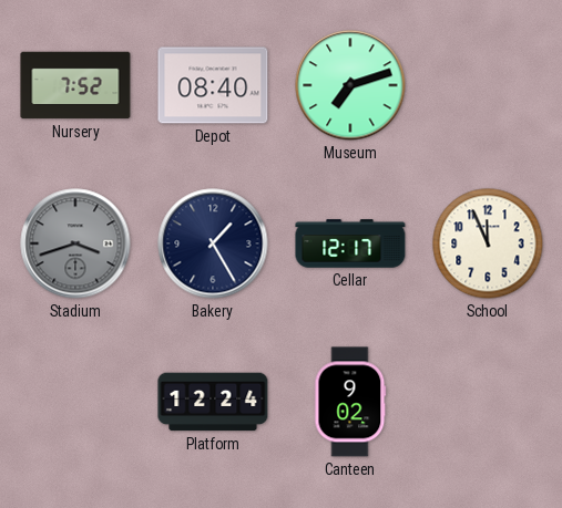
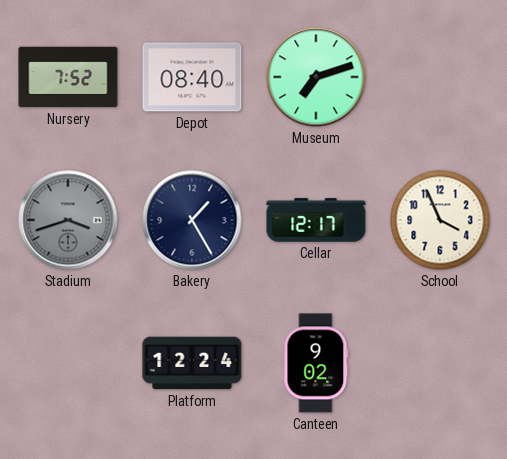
School: 11:56 -> 3:56
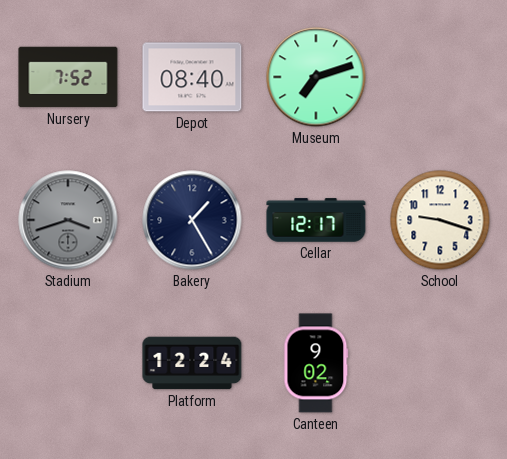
School: 3:56 -> 9:18
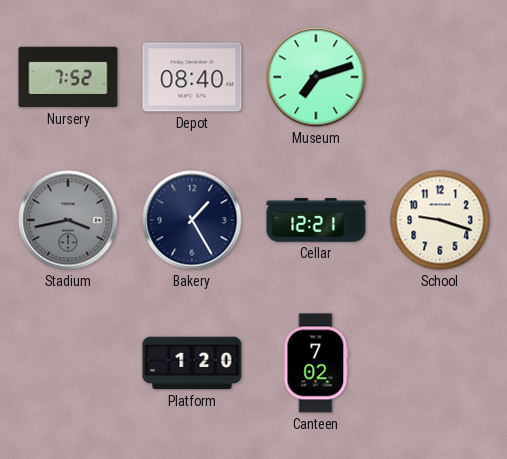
Stadium: 3:42 -> 3:43
Cellar: 12:17 -> 12:21
Platform: 12:24 -> 1:20
Canteen: 9:02 -> 7:02
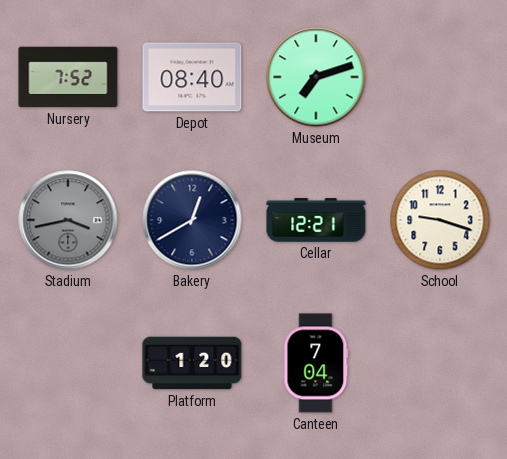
Bakery: 1:25 -> 12:40
Canteen: 7:02 -> 7:04
